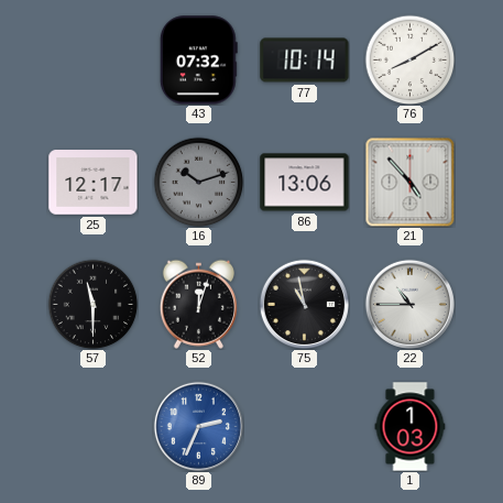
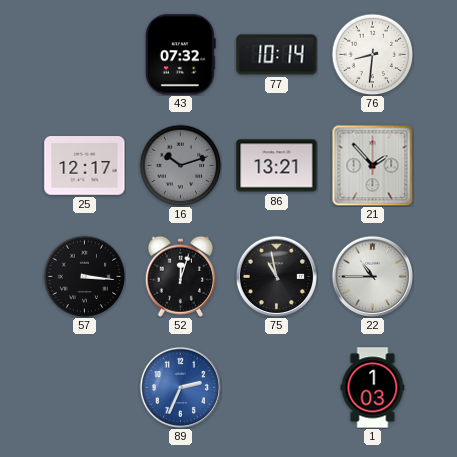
76: 8:10 -> 8:31
86: 13:06 -> 13:21
21: 4:53 -> 1:53
57: 11:30 -> 3:16
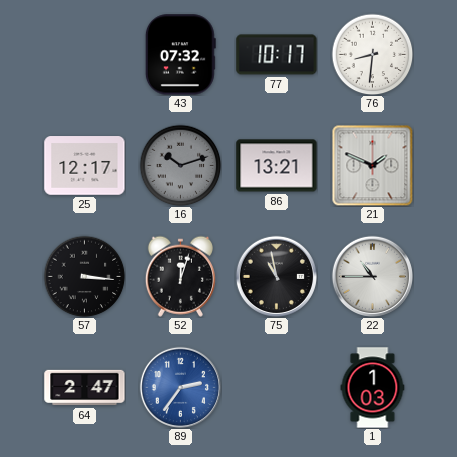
77: 10:14 -> 10:17
21: 1:53 -> 1:49
64: none -> 2:47
89: 2:34 -> 2:36
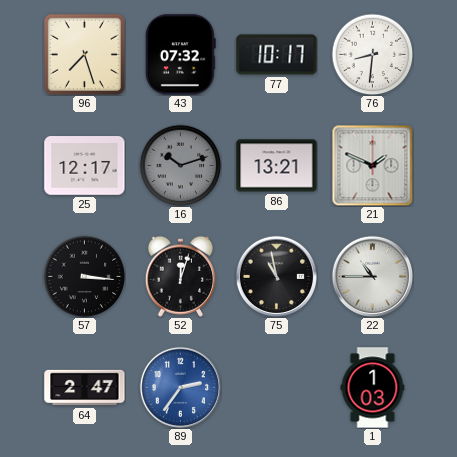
96: none -> 7:27
